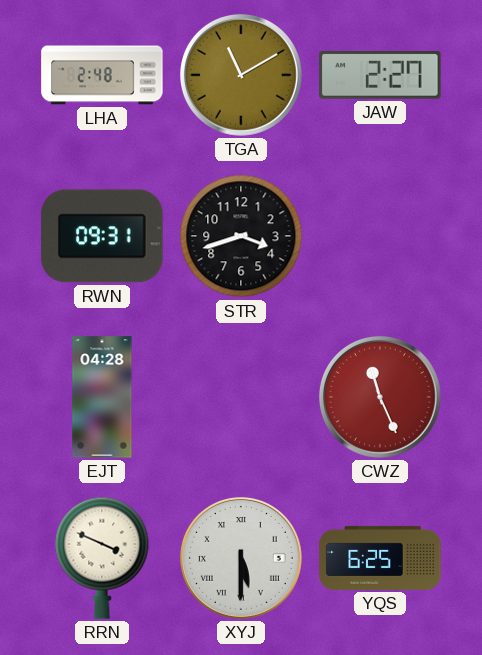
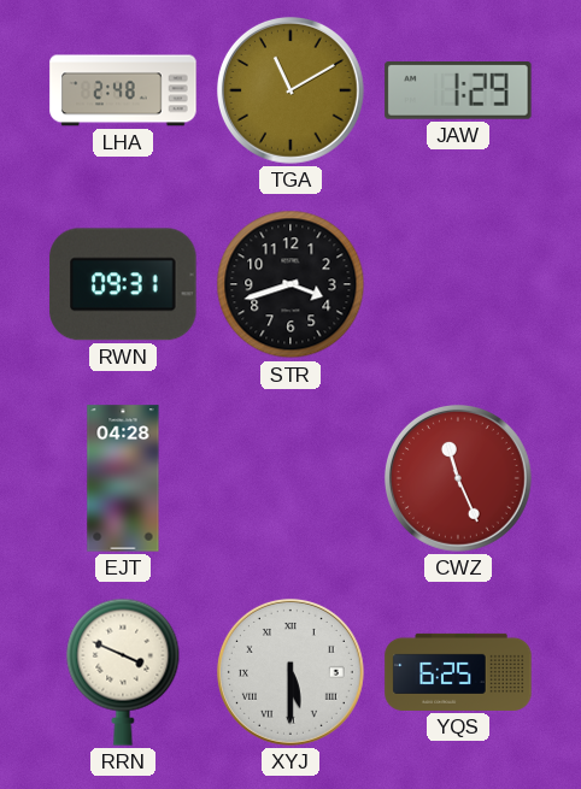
JAW: 2:27 -> 1:29
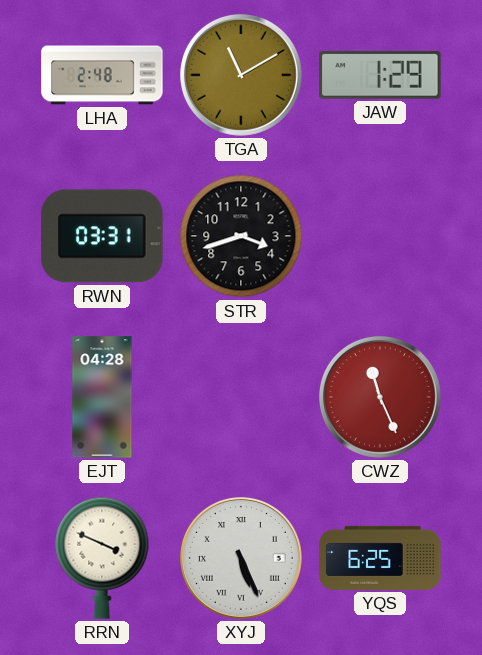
RWN: 09:31 -> 03:31
XYJ: 5:30 -> 5:26
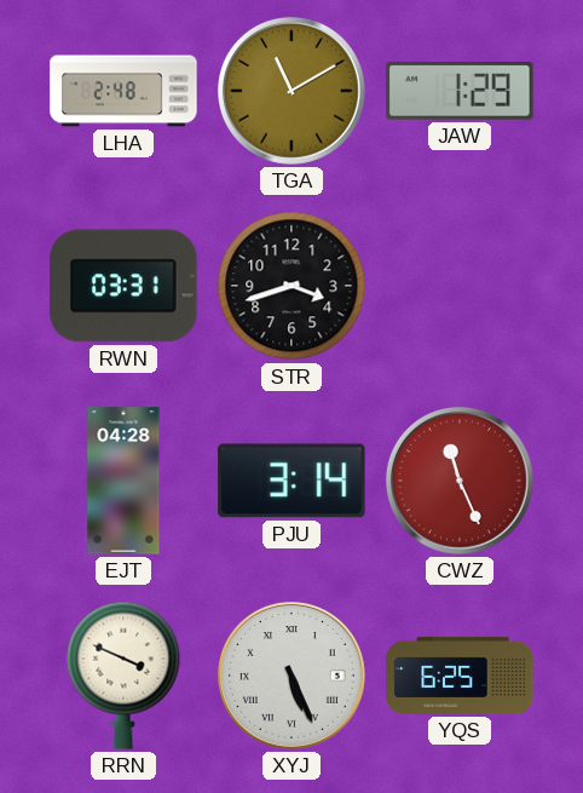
PJU: none -> 3:14
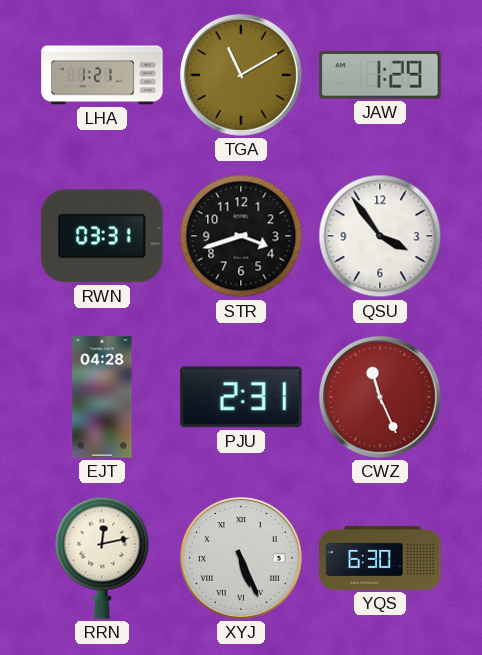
LHA: 2:48 -> 1:21
QSU: none -> 3:54
PJU: 3:14 -> 2:31
RRN: 3:49 -> 12:13
YQS: 6:25 -> 6:30
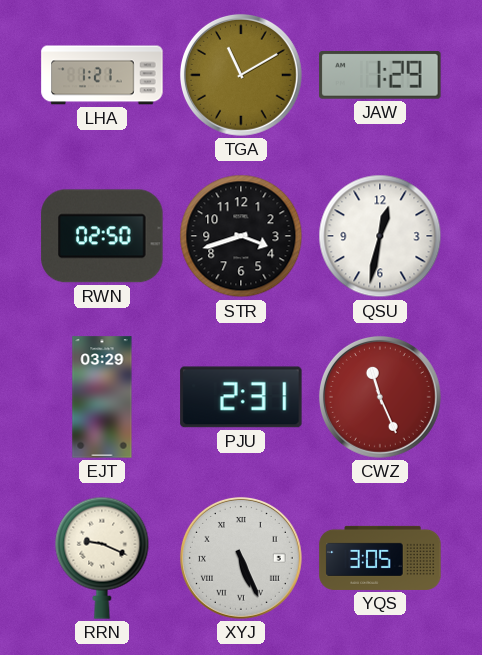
RWN: 03:31 -> 02:50
QSU: 3:54 -> 12:32
EJT: 04:28 -> 03:29
RRN: 12:13 -> 9:19
YQS: 6:30 -> 3:05
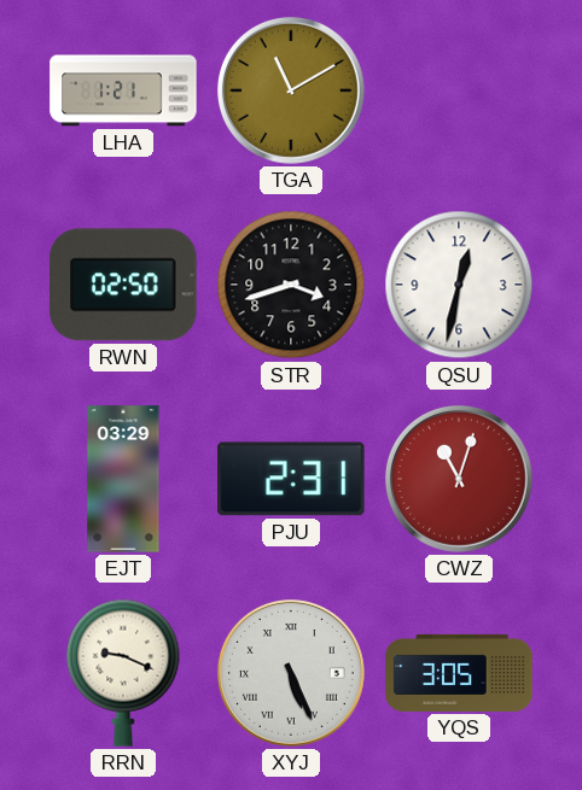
JAW: 1:29 -> none
CWZ: 11:26 -> 11:03
